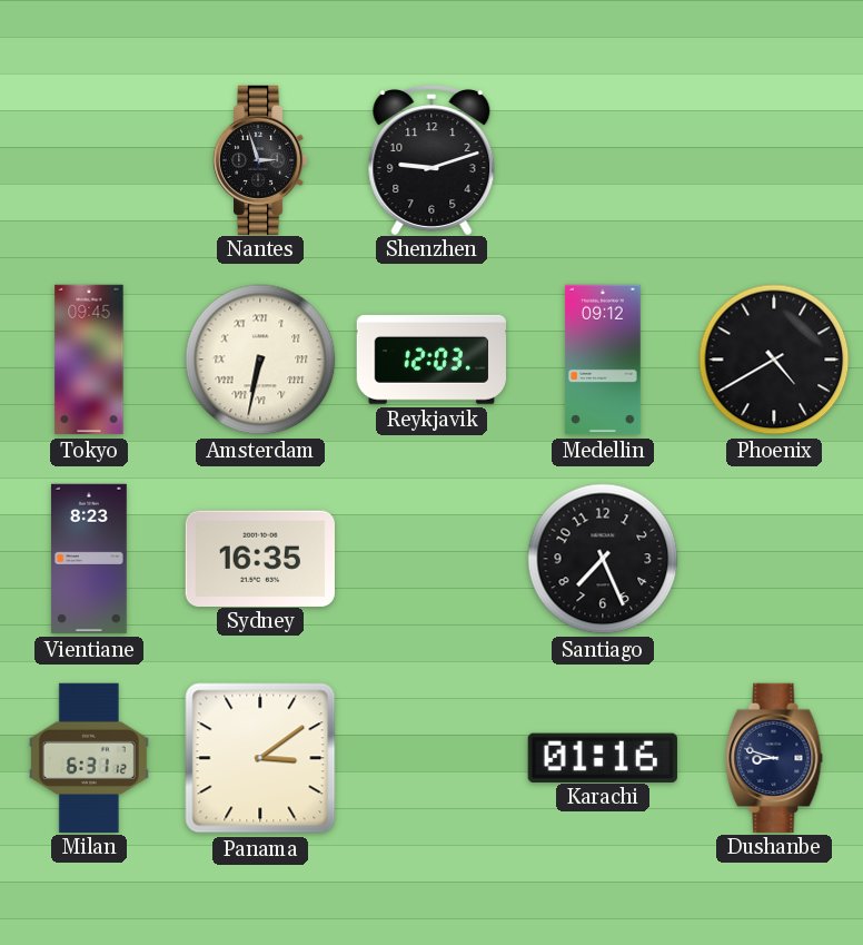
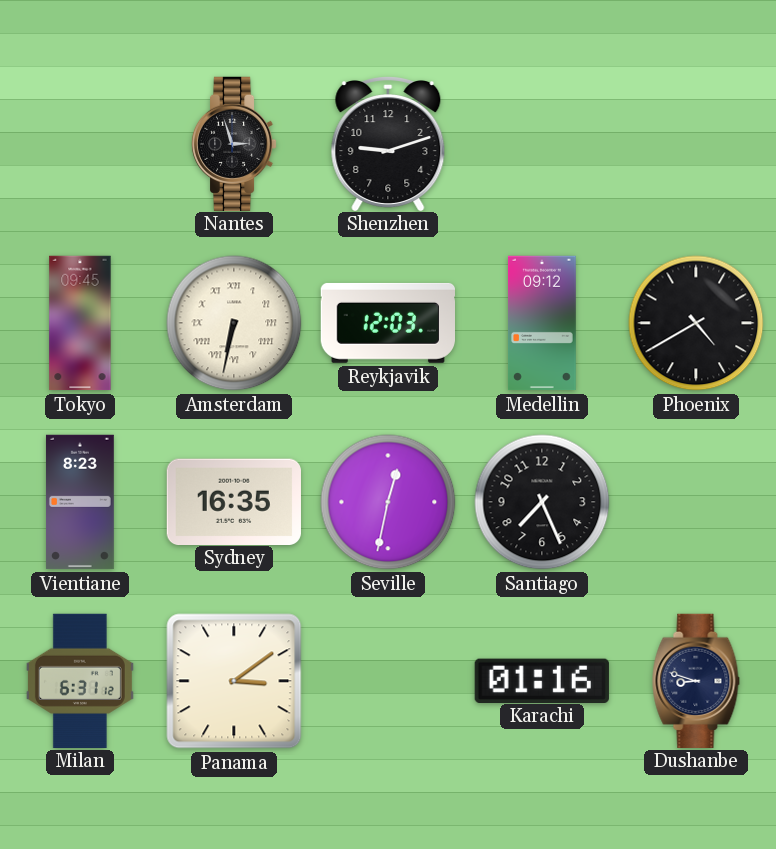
Seville: none -> 12:32
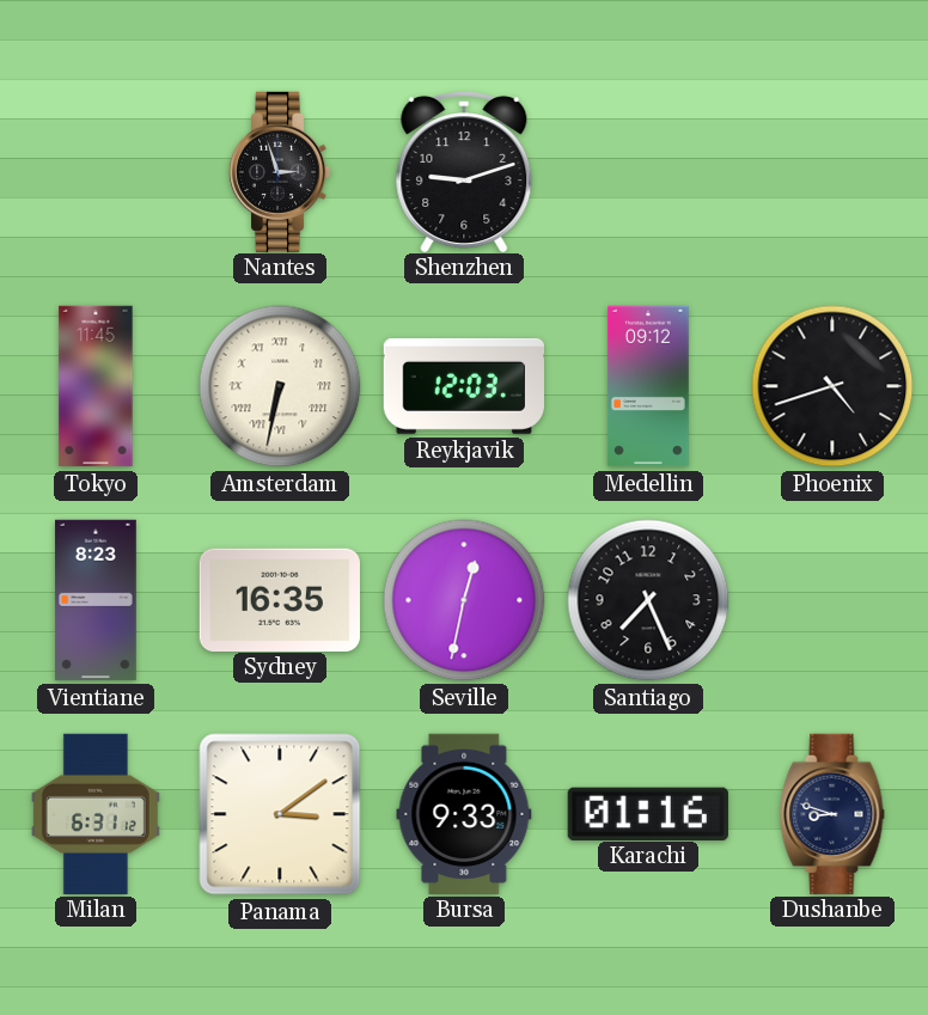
Tokyo: 09:45 -> 11:45
Phoenix: 4:40 -> 4:42
Bursa: none -> 9:33
